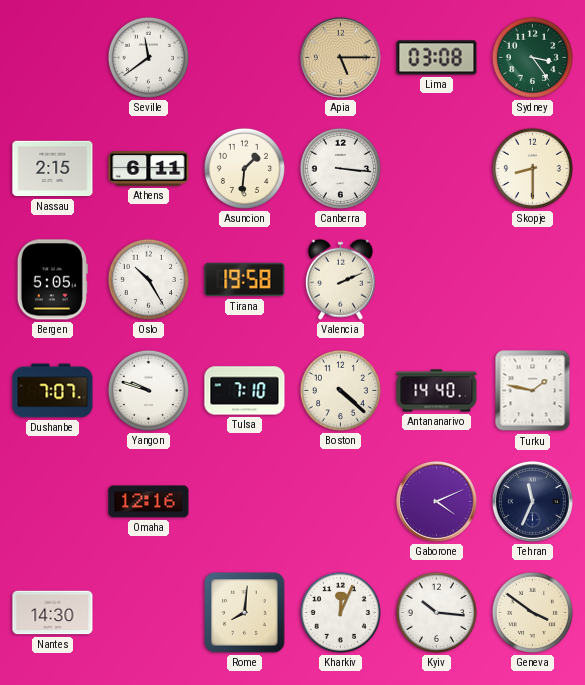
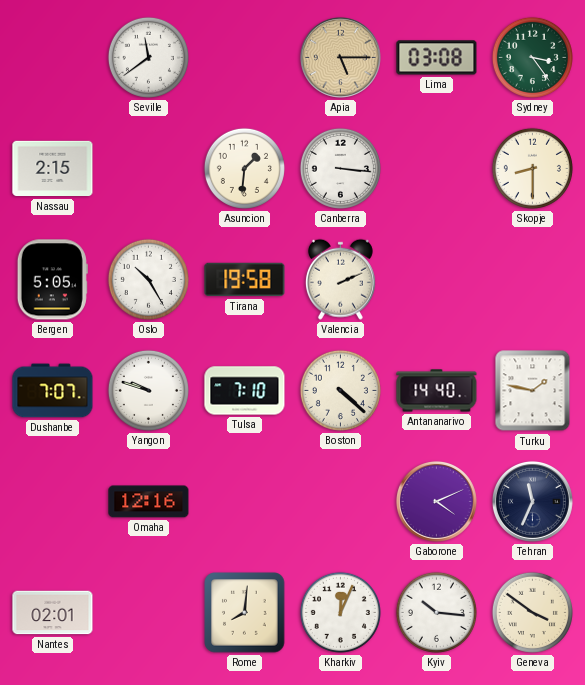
Athens: 6:11 -> none
Nantes: 14:30 -> 02:01
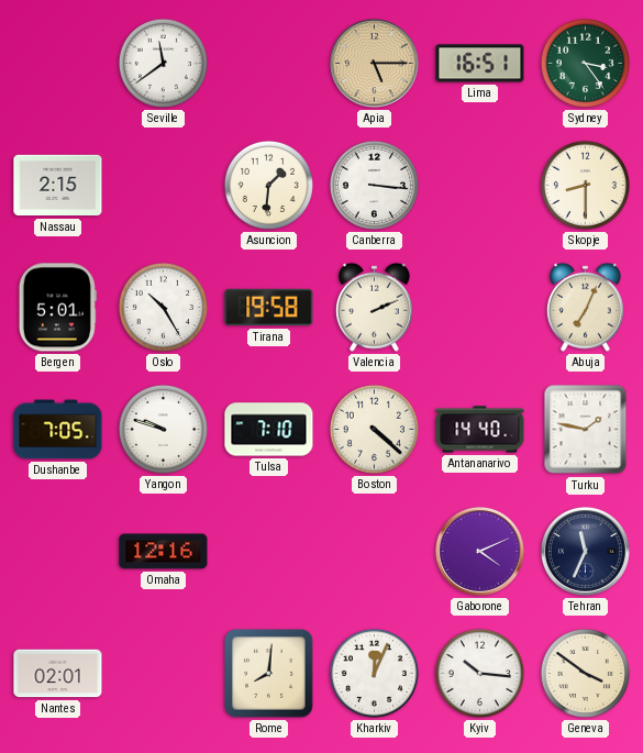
Lima: 03:08 -> 16:51
Bergen: 5:05 -> 5:01
Abuja: none -> 7:04
Dushanbe: 7:07 -> 7:05
